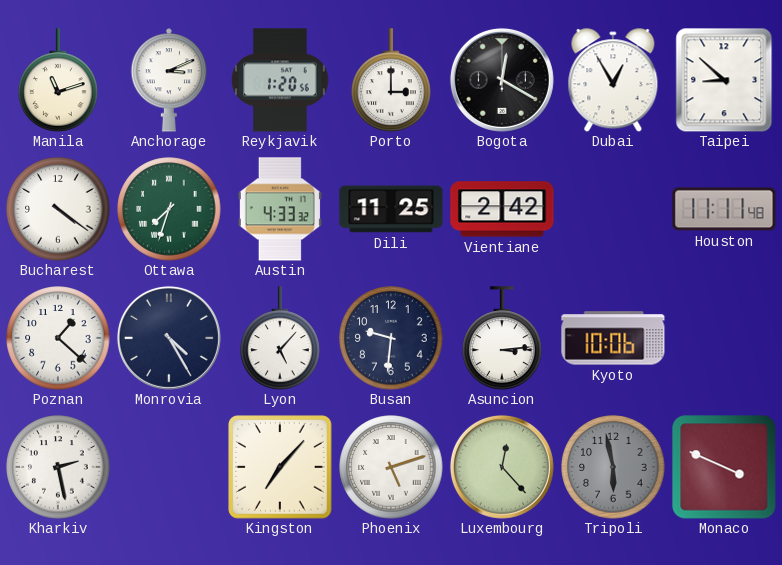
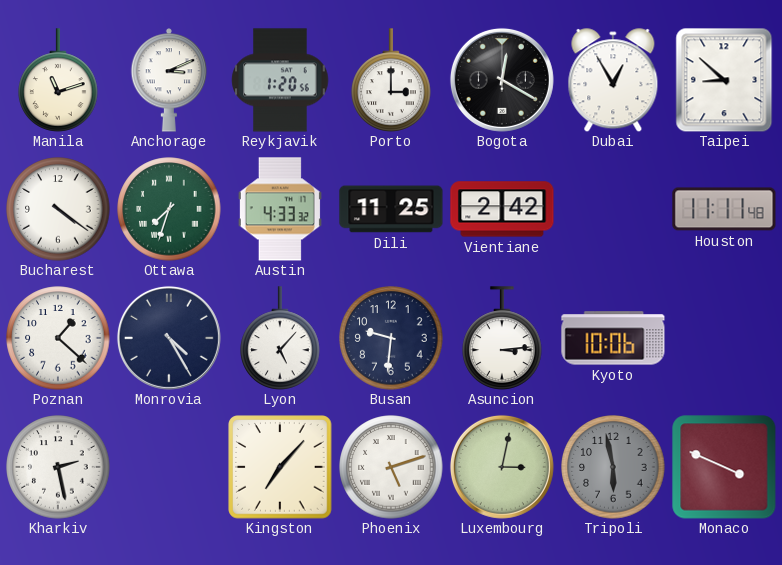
Luxembourg: 12:23 -> 3:02
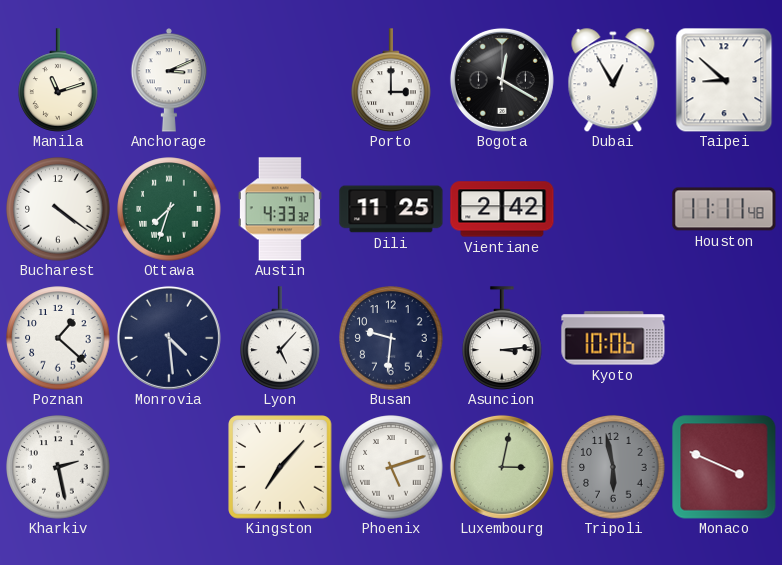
Reykjavik: 1:20 -> none
Monrovia: 4:25 -> 4:29
